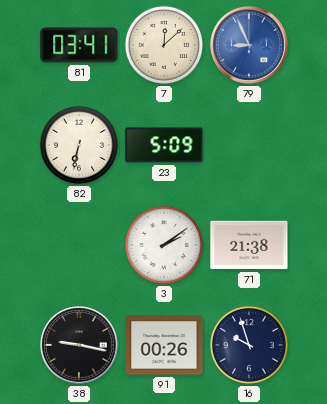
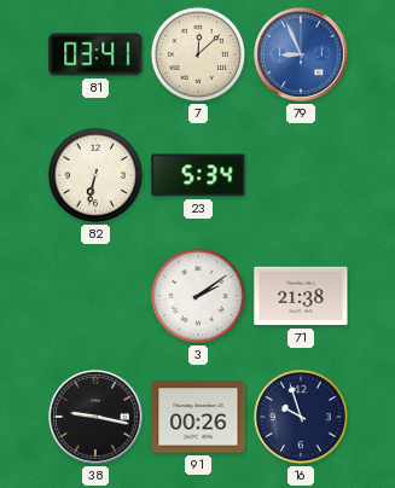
23: 5:09 -> 5:34
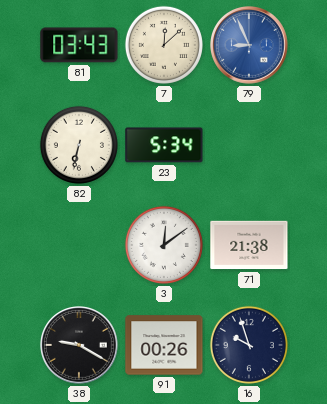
81: 03:41 -> 03:43
3: 2:09 -> 12:09
38: 9:17 -> 9:20
